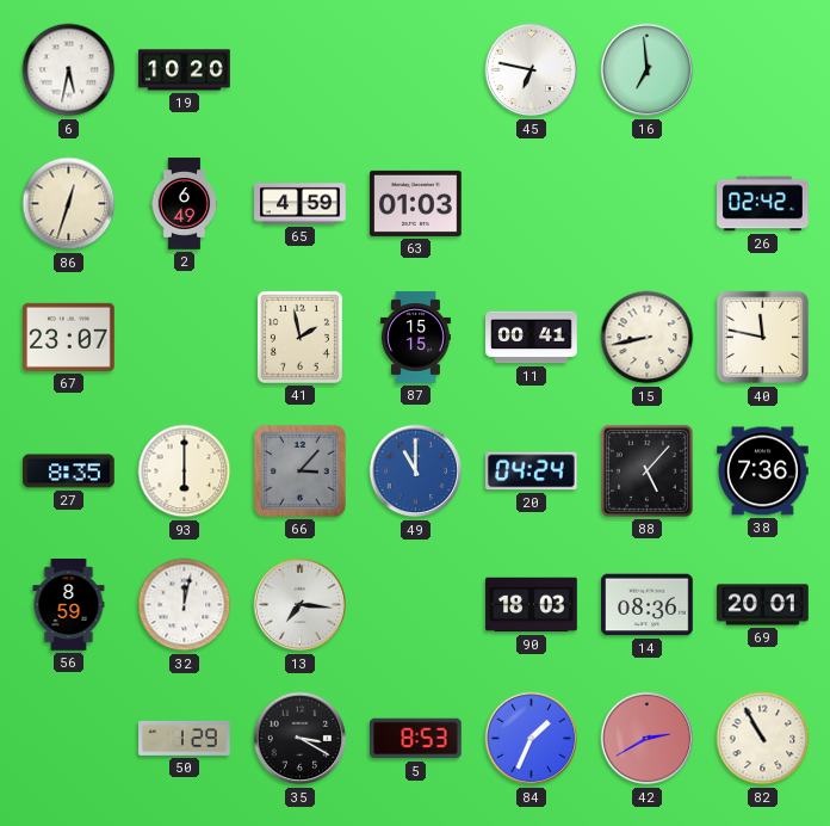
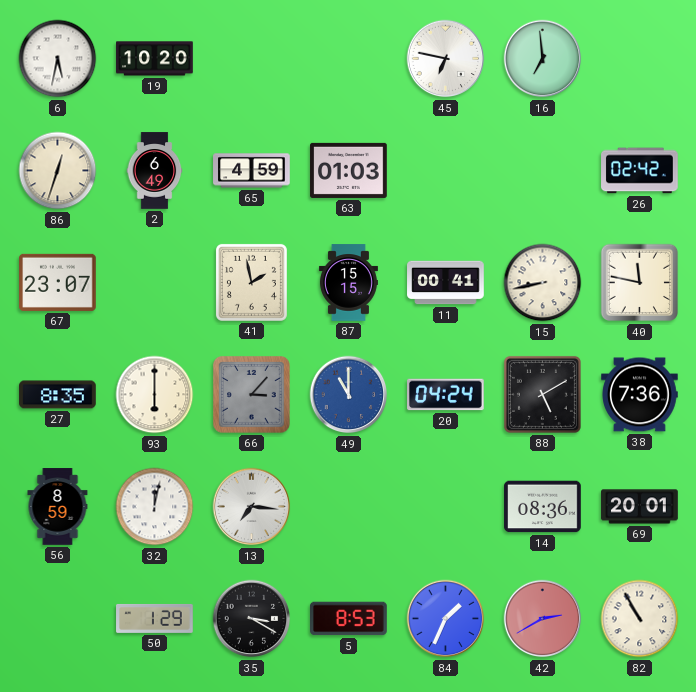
88: 5:07 -> 5:10
90: 18:03 -> none
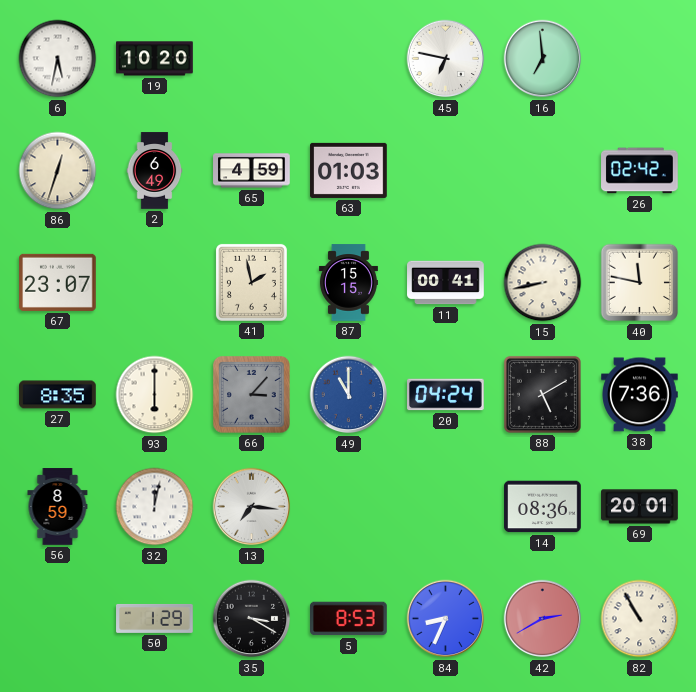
84: 1:34 -> 8:34
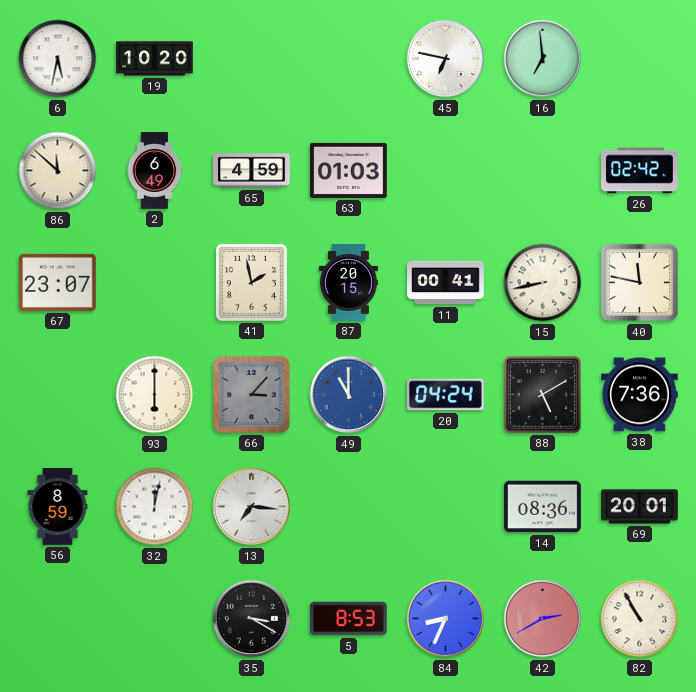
86: 12:33 -> 11:52
87: 15:15 -> 20:15
27: 8:35 -> none
50: 1:29 -> none
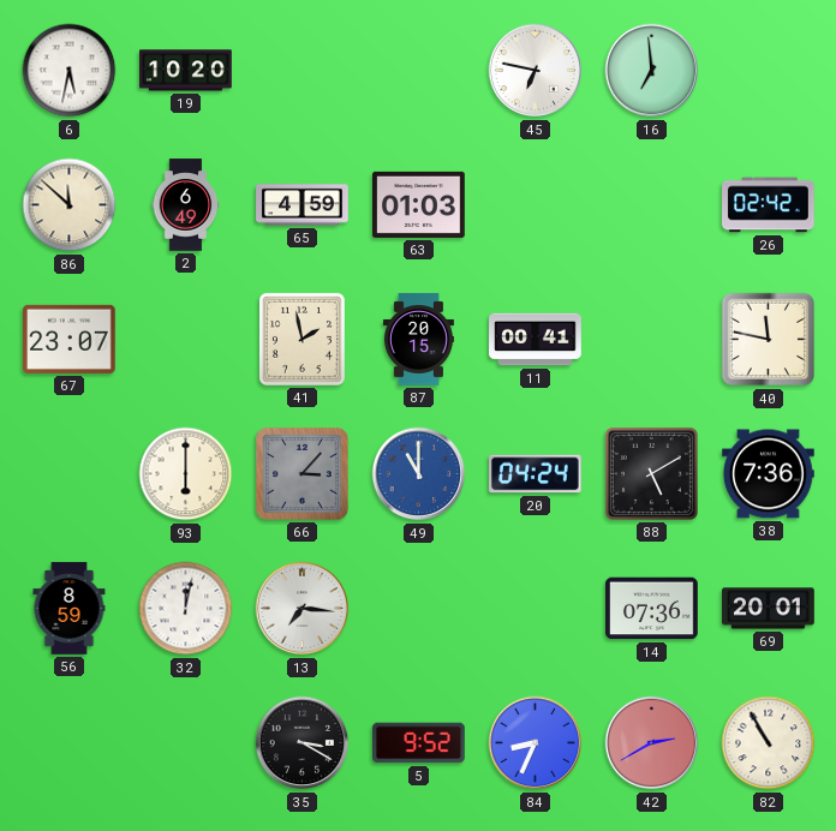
15: 8:43 -> none
14: 08:36 -> 07:36
5: 8:53 -> 9:52
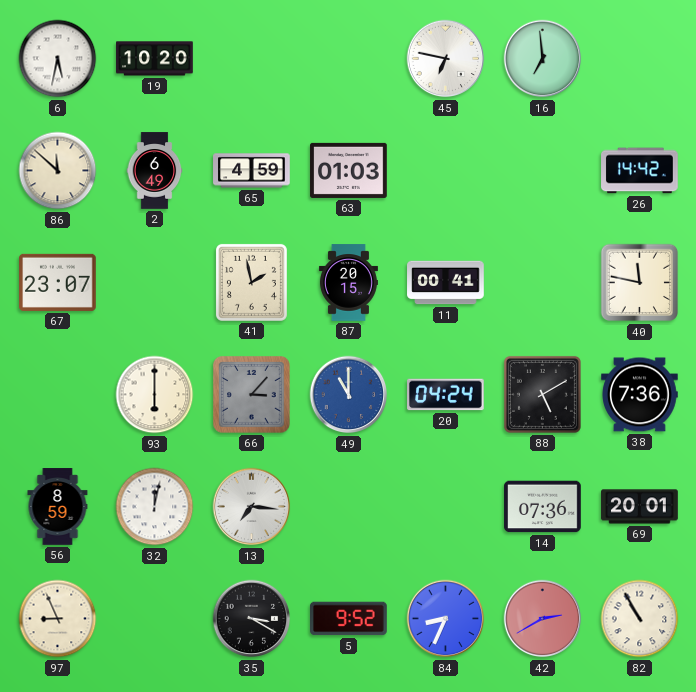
26: 02:42 -> 14:42
97: none -> 8:56
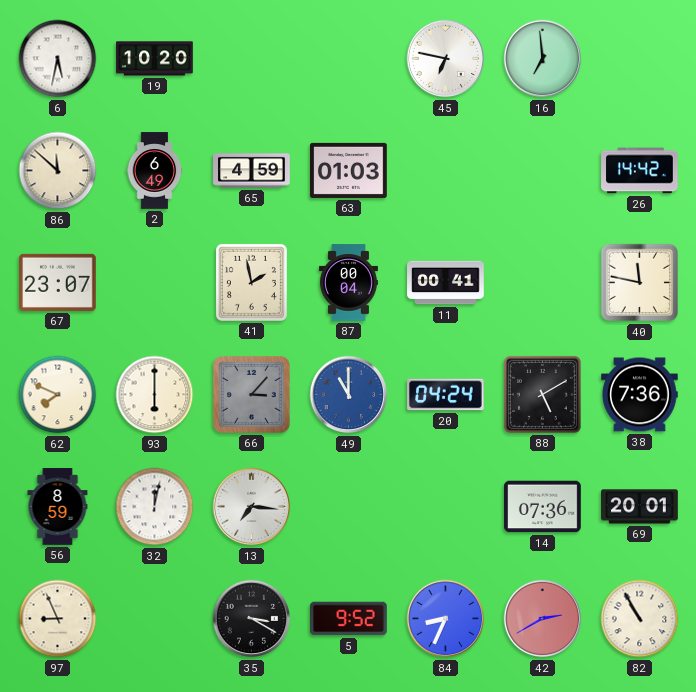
87: 20:15 -> 00:04
62: none -> 7:49
